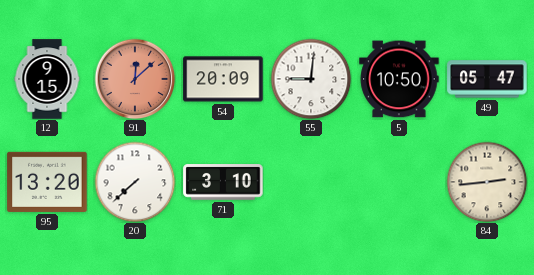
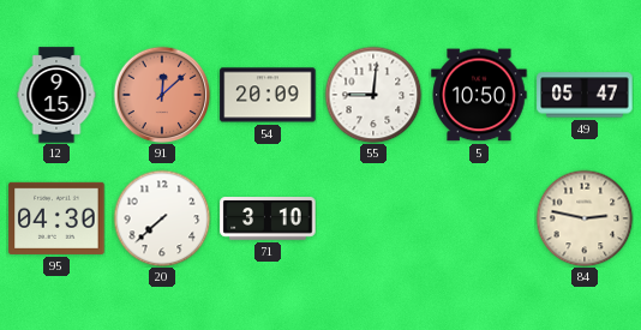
95: 13:20 -> 04:30
84: 2:44 -> 2:47
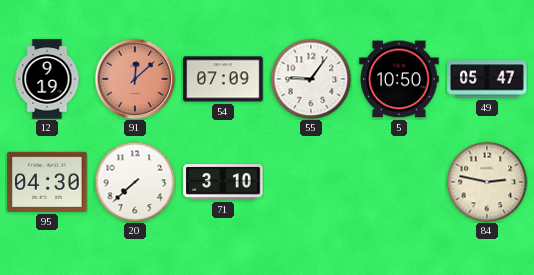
12: 9:15 -> 9:19
54: 20:09 -> 07:09
55: 9:01 -> 9:06
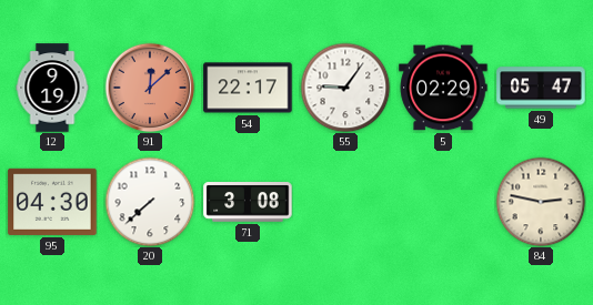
54: 07:09 -> 22:17
5: 10:50 -> 02:29
71: 3:10 -> 3:08
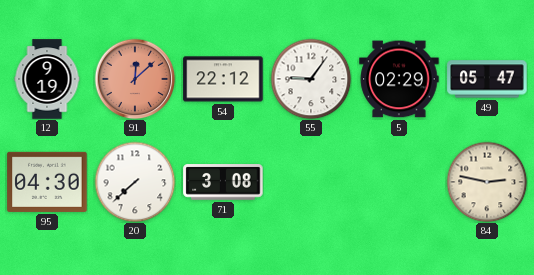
54: 22:17 -> 22:12
